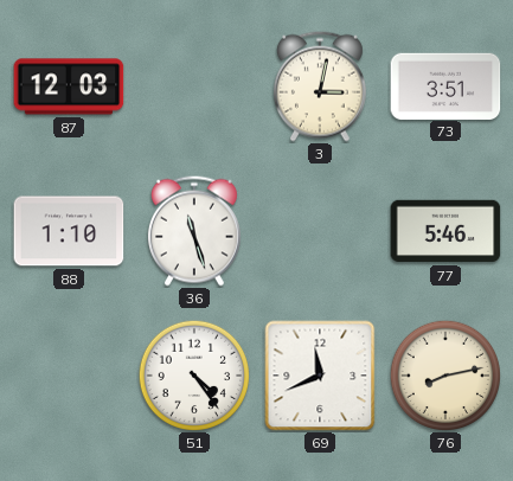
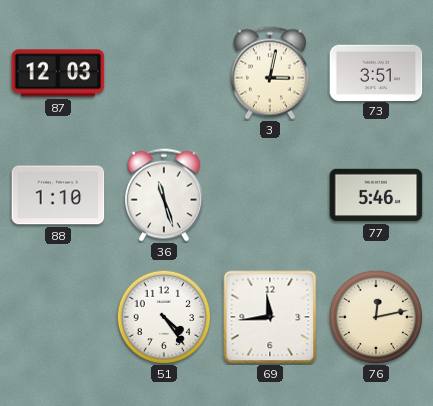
69: 11:41 -> 11:44
76: 8:13 -> 12:13
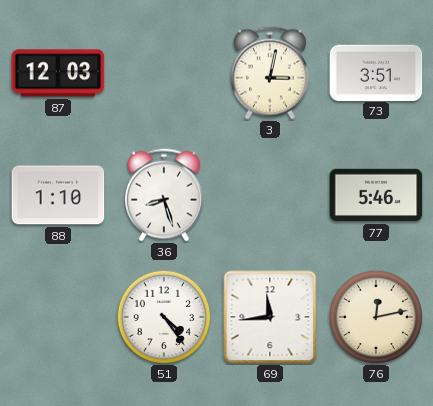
36: 11:27 -> 8:27
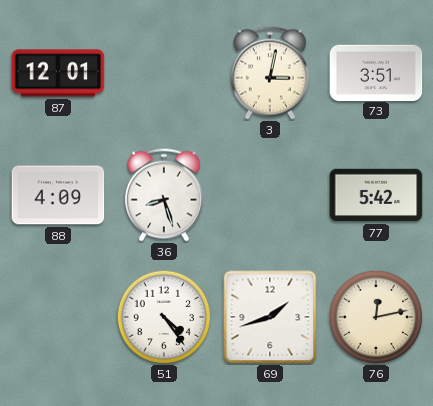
87: 12:03 -> 12:01
88: 1:10 -> 4:09
77: 5:46 -> 5:42
69: 11:44 -> 1:42
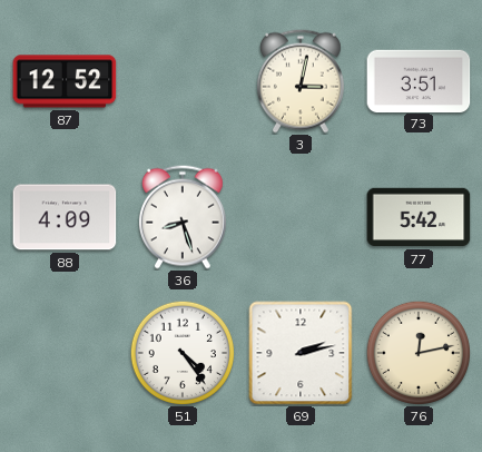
87: 12:01 -> 12:52
69: 1:42 -> 2:13
